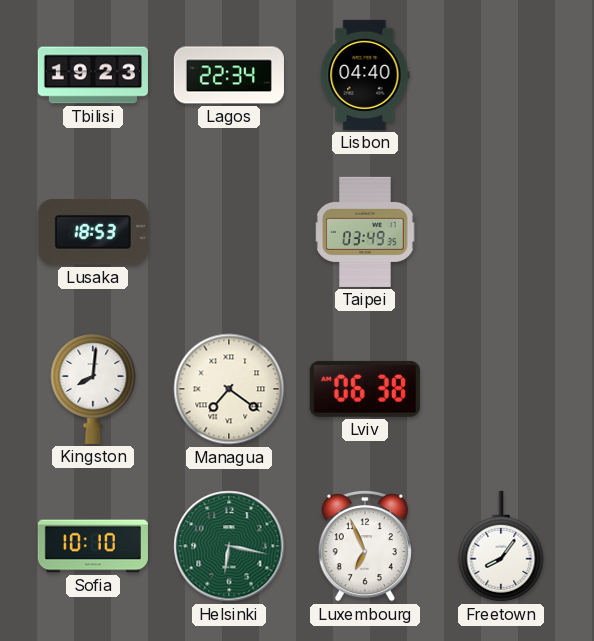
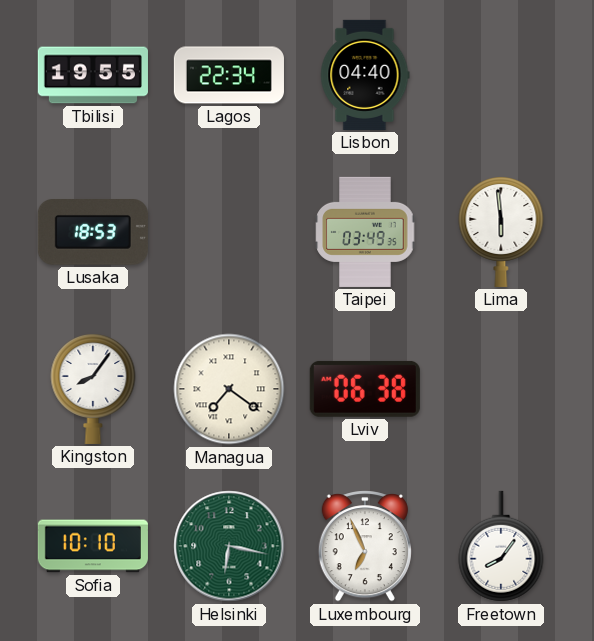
Tbilisi: 19:23 -> 19:55
Lima: none -> 5:59
Kingston: 8:01 -> 8:06
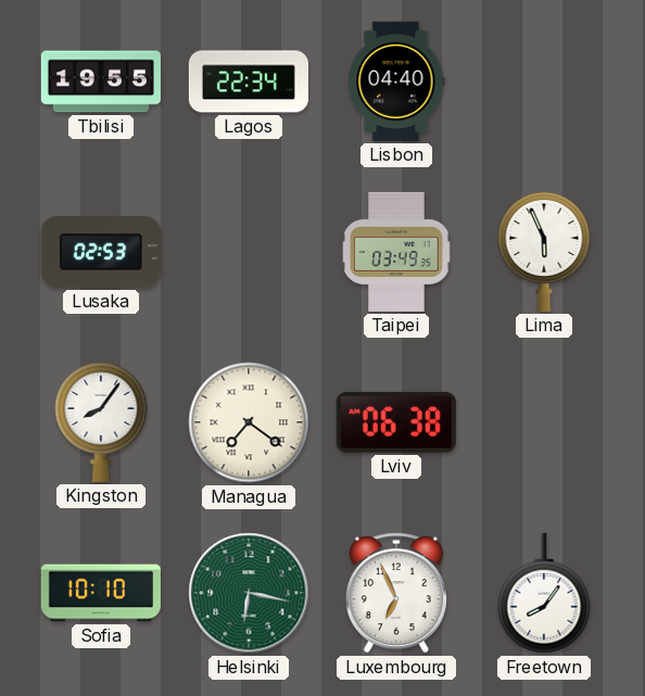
Lusaka: 18:53 -> 02:53
Lima: 5:59 -> 5:56
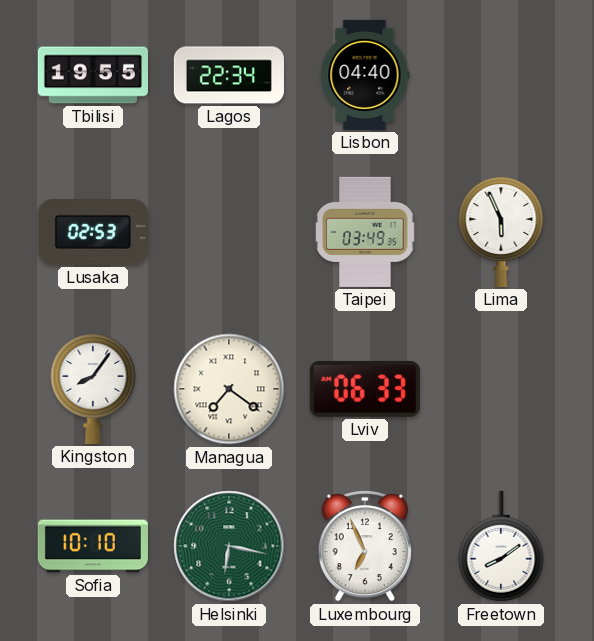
Lviv: 06:38 -> 06:33
Freetown: 8:06 -> 8:09
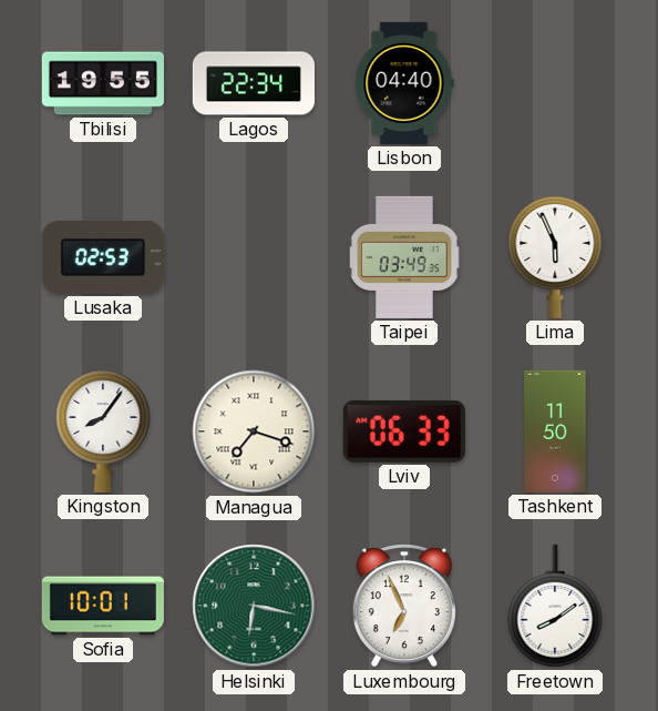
Managua: 7:21 -> 7:18
Tashkent: none -> 11:50
Sofia: 10:10 -> 10:01
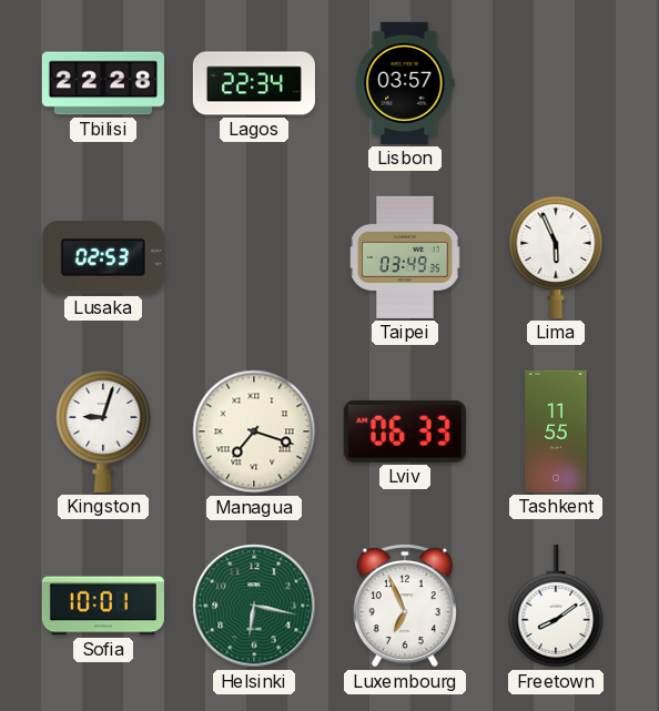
Tbilisi: 19:55 -> 22:28
Lisbon: 04:40 -> 03:57
Kingston: 8:06 -> 9:03
Tashkent: 11:50 -> 11:55
